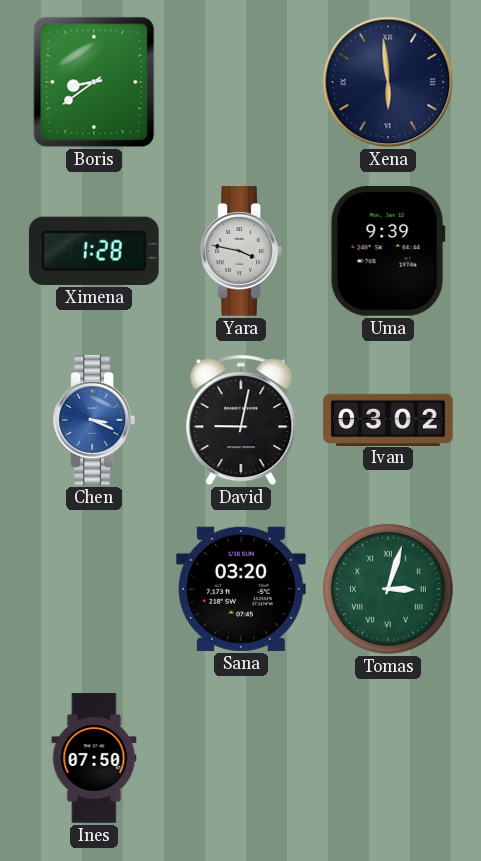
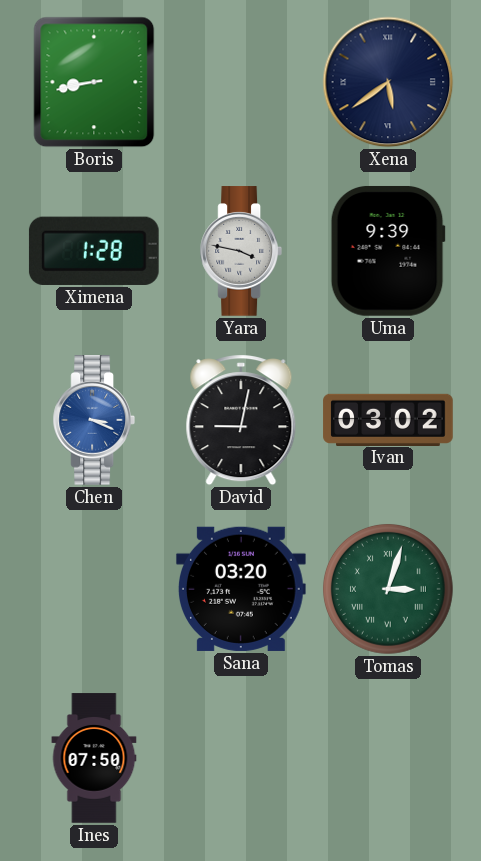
Boris: 8:39 -> 8:43
Xena: 5:59 -> 5:39
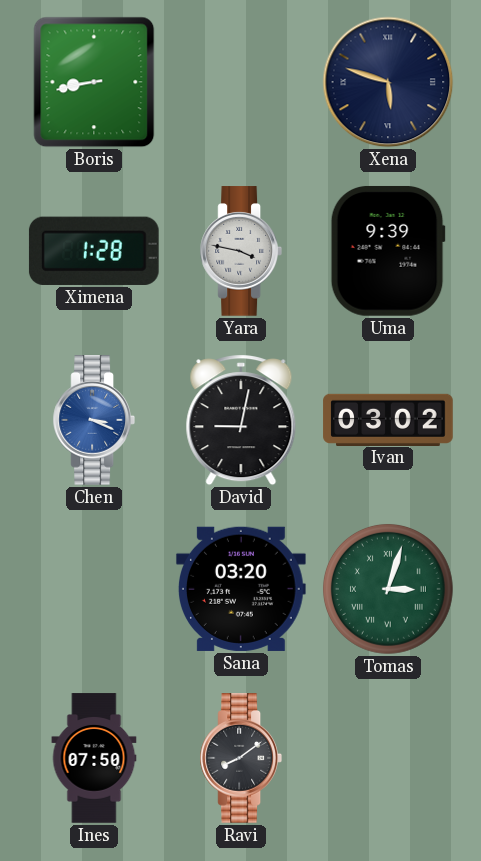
Xena: 5:39 -> 5:48
Ravi: none -> 8:09
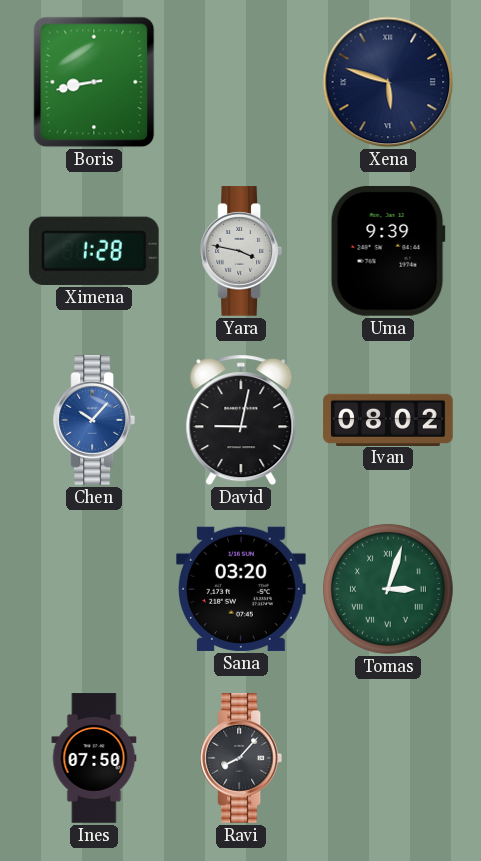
Chen: 3:19 -> 10:07
Ivan: 03:02 -> 08:02
Ravi: 8:09 -> 8:07
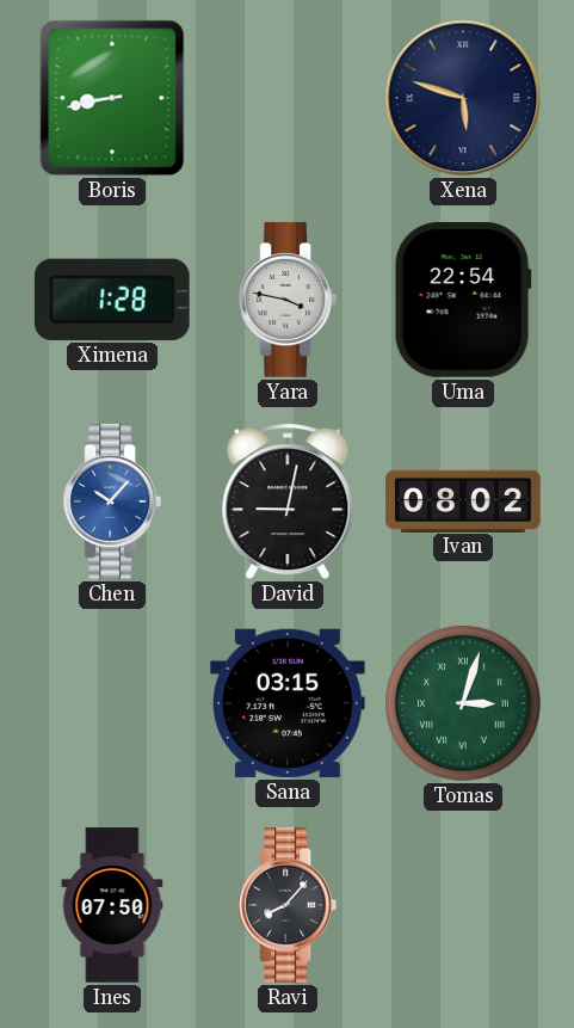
Uma: 9:39 -> 22:54
Sana: 03:20 -> 03:15
